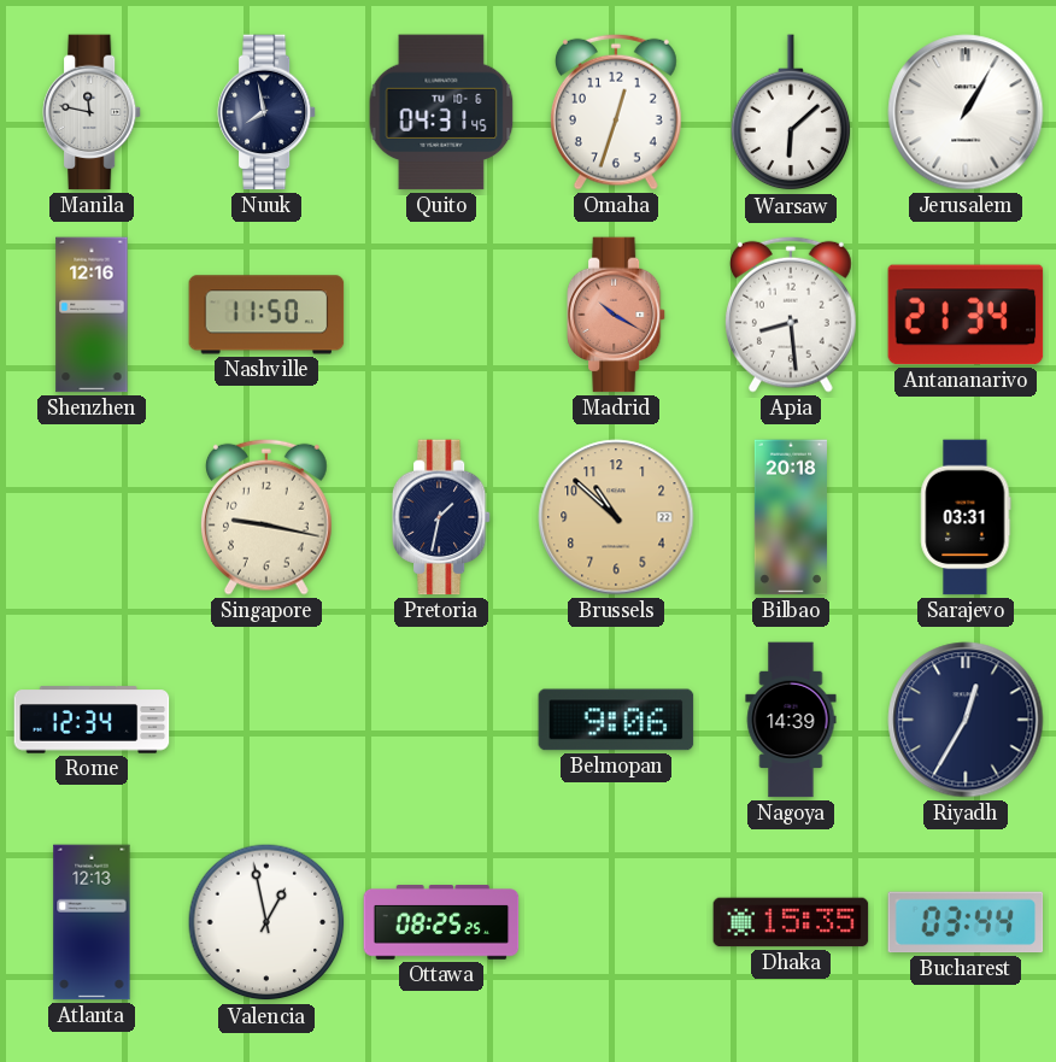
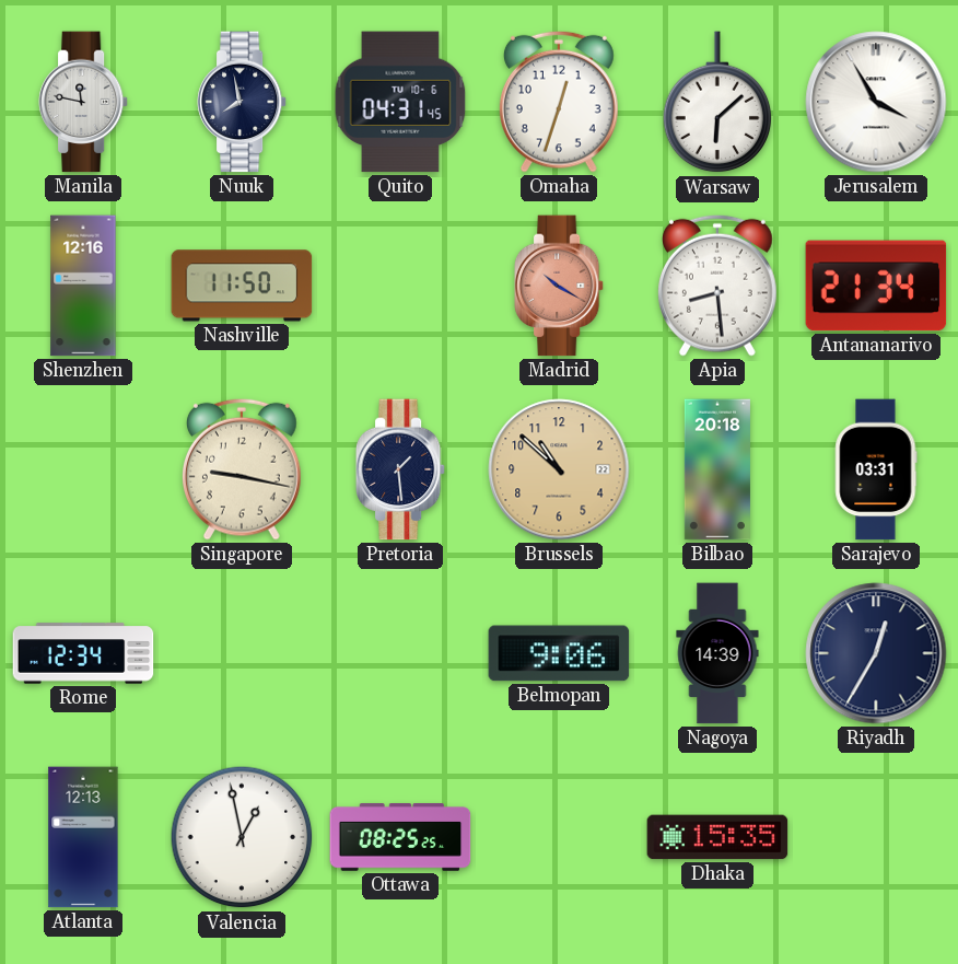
Jerusalem: 1:05 -> 3:55
Pretoria: 1:32 -> 1:29
Bucharest: 03:44 -> none
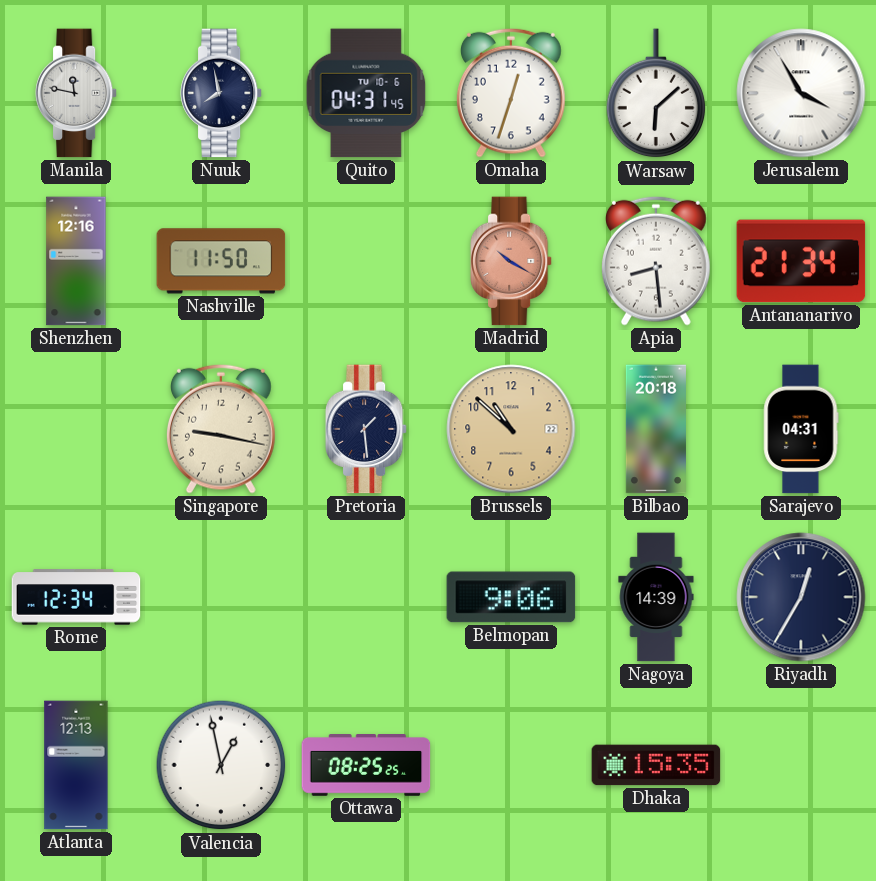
Sarajevo: 03:31 -> 04:31
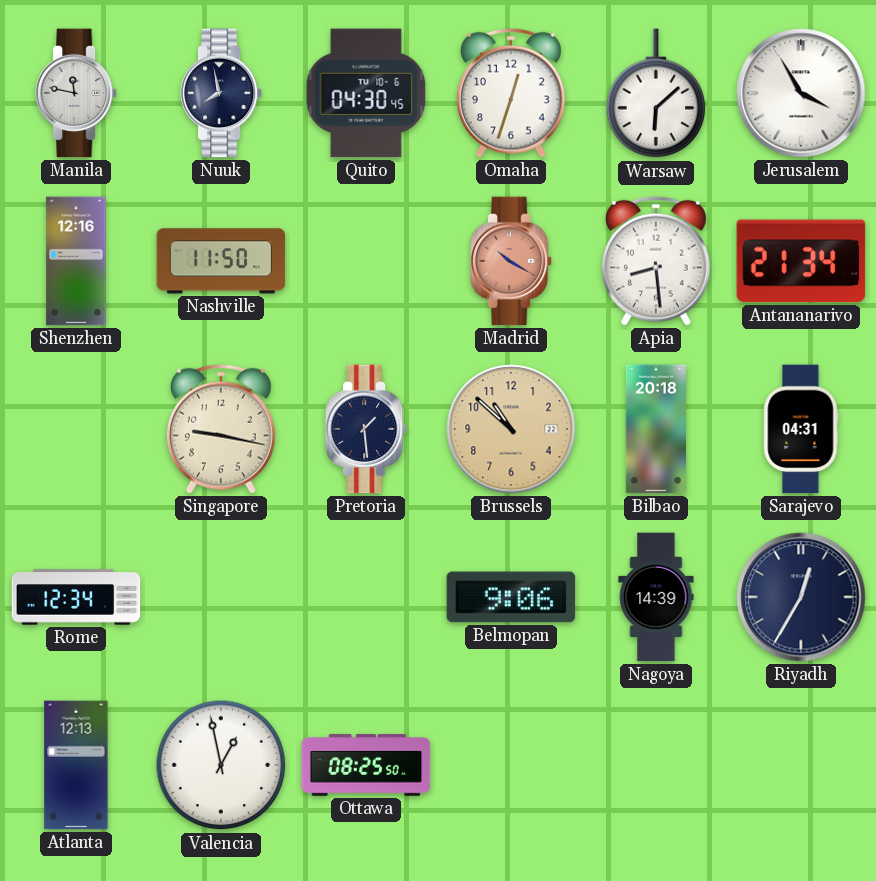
Quito: 04:31 -> 04:30
Ottawa: 08:25:25 -> 08:25:50
Dhaka: 15:35 -> none
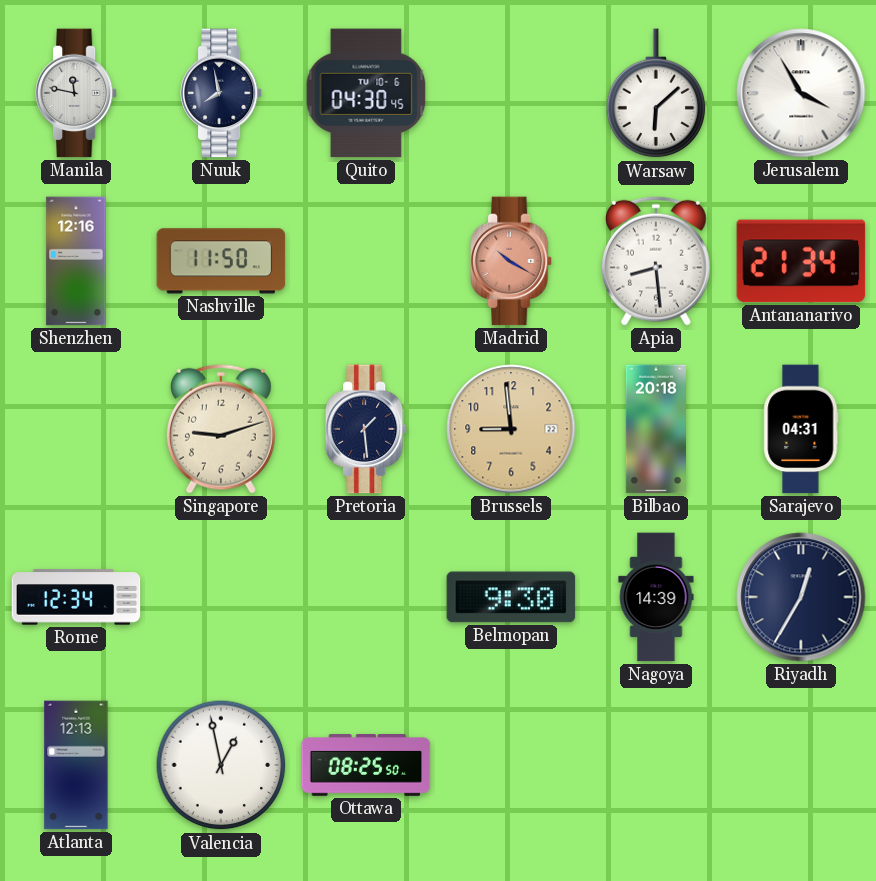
Omaha: 12:33 -> none
Singapore: 9:17 -> 9:12
Brussels: 10:52 -> 8:59
Belmopan: 9:06 -> 9:30
